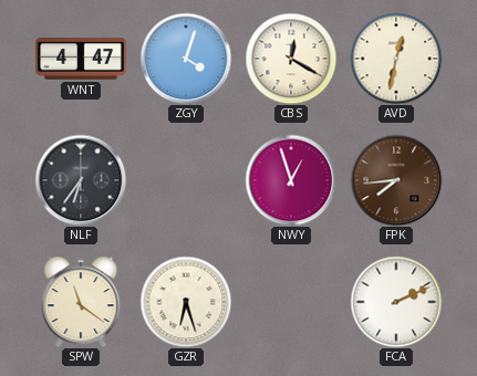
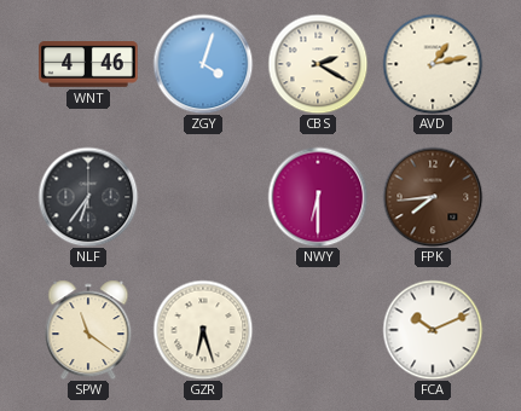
WNT: 4:47 -> 4:46
CBS: 12:20 -> 2:20
AVD: 12:32 -> 1:13
NWY: 12:57 -> 6:30
FCA: 2:11 -> 10:11
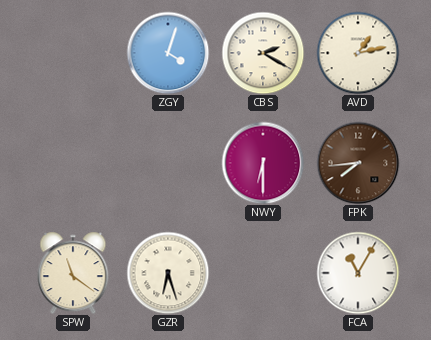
WNT: 4:46 -> none
NLF: 6:36 -> none
FCA: 10:11 -> 11:05
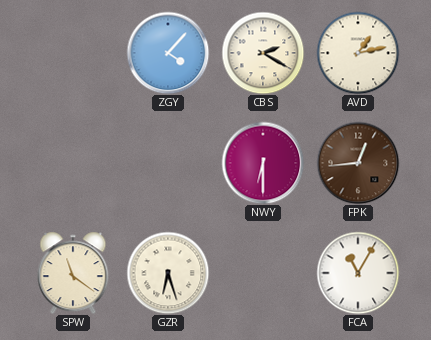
ZGY: 4:03 -> 4:07
FPK: 7:44 -> 12:44
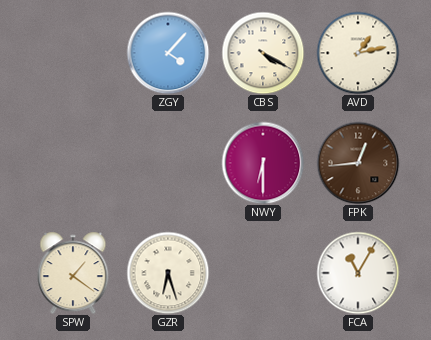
CBS: 2:20 -> 4:20
SPW: 11:21 -> 1:21
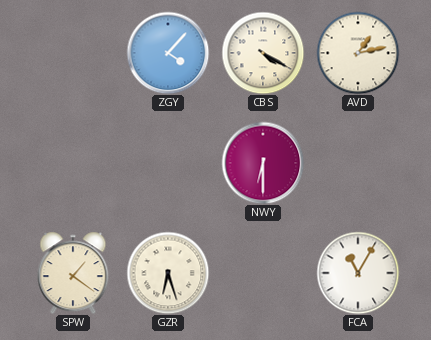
FPK: 12:44 -> none
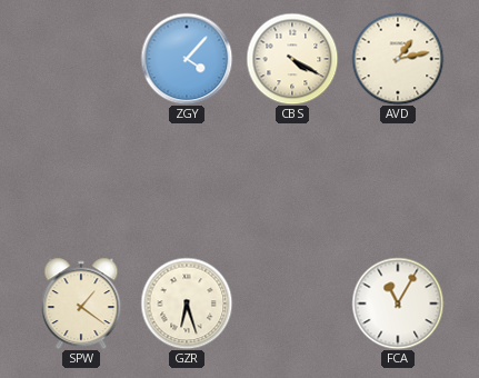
NWY: 6:30 -> none
